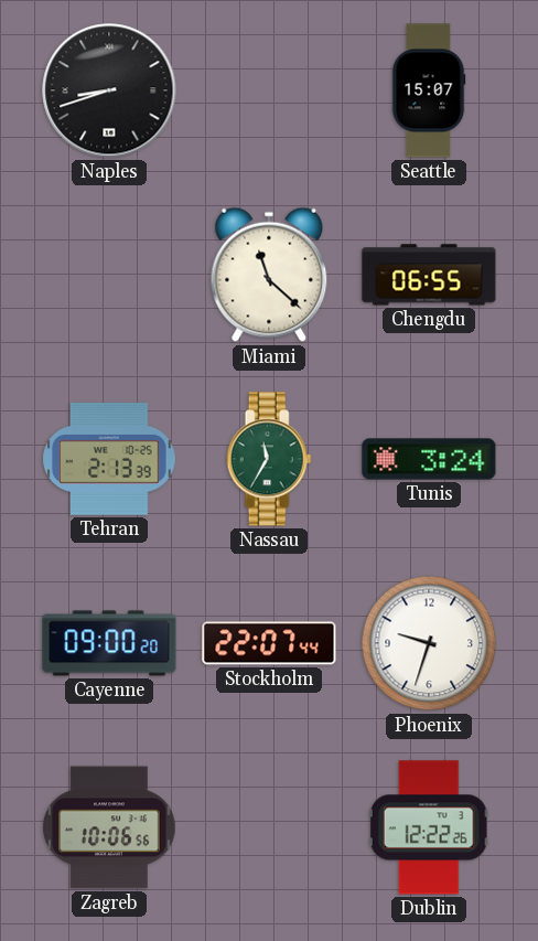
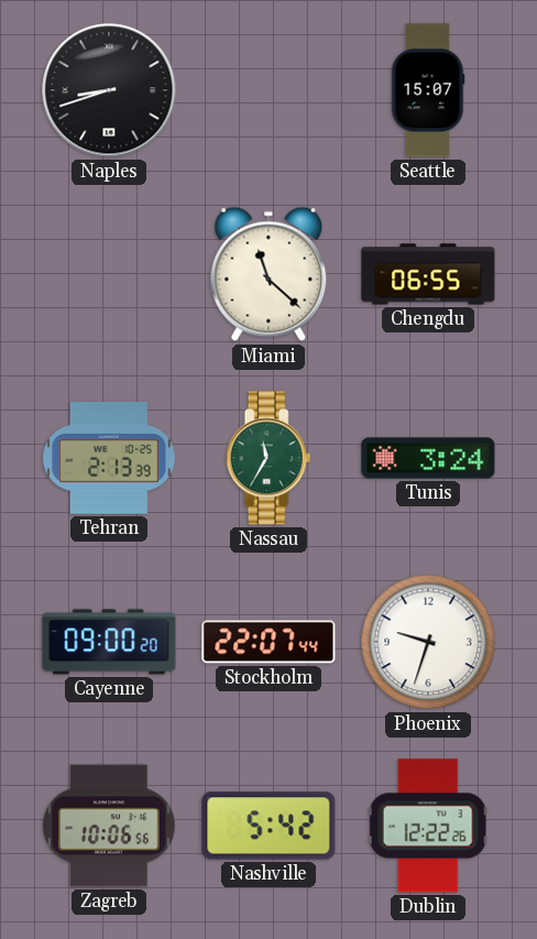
Nashville: none -> 5:42
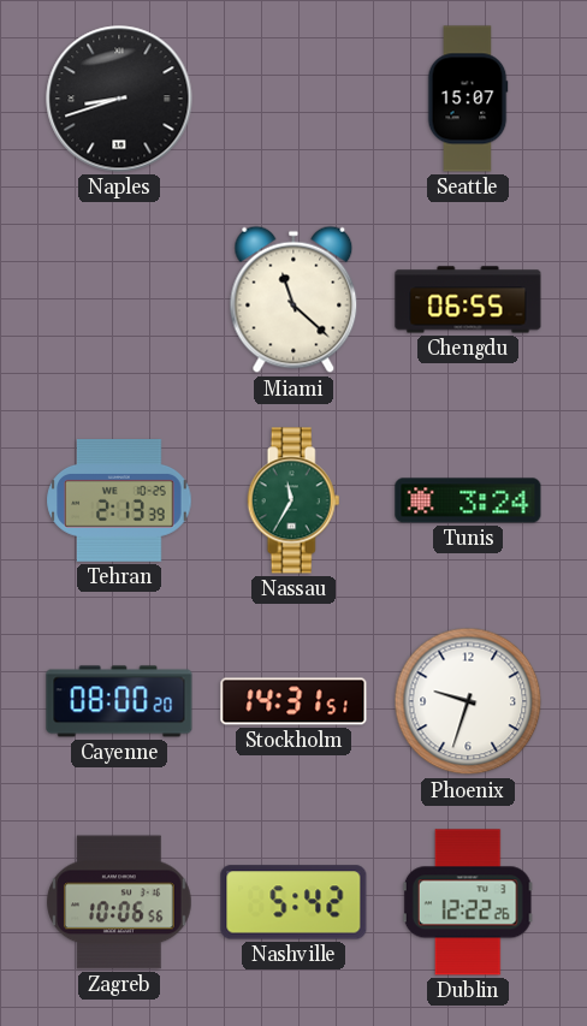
Cayenne: 09:00 -> 08:00
Stockholm: 22:07 -> 14:31
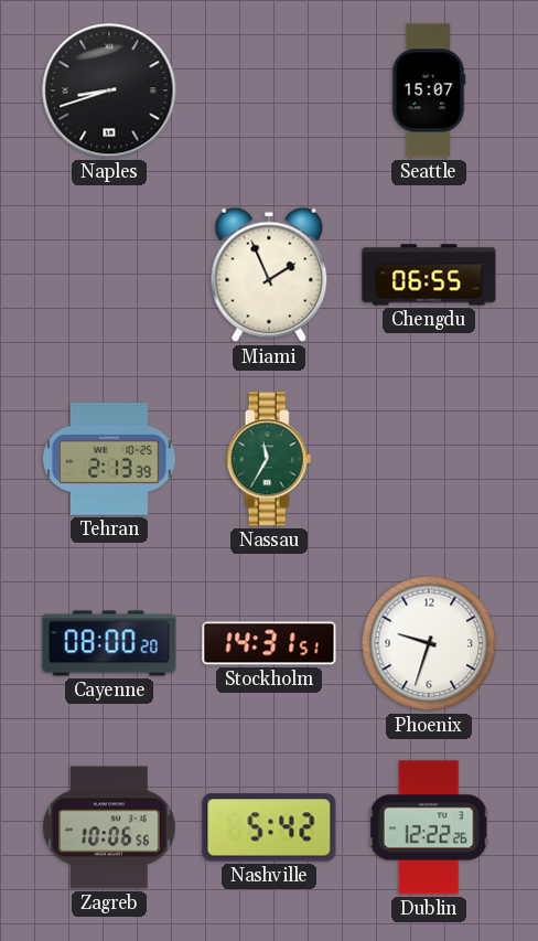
Miami: 11:22 -> 1:56
Tunis: 3:24 -> none
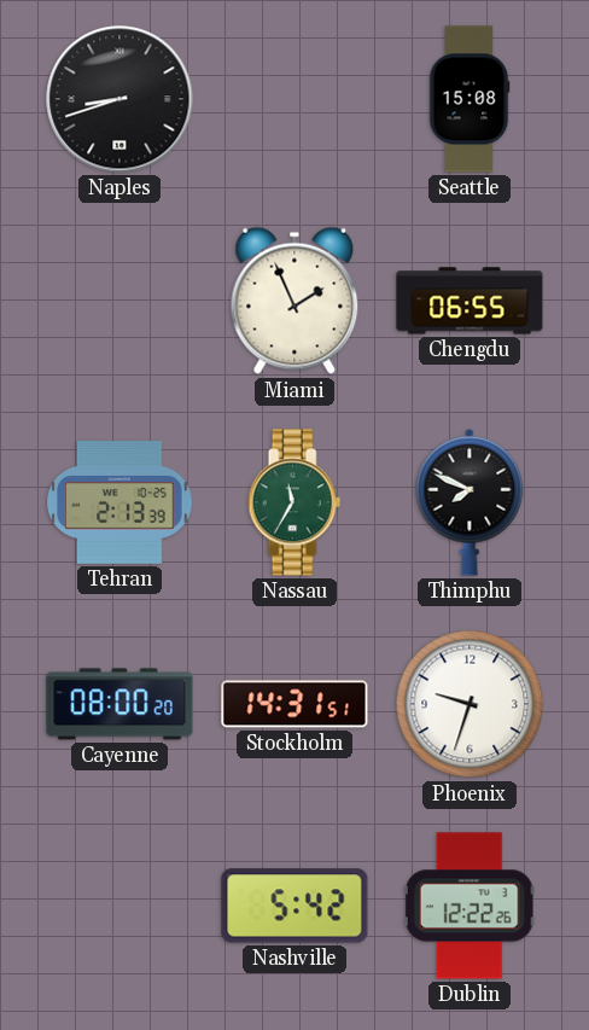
Seattle: 15:07 -> 15:08
Thimphu: none -> 7:49
Zagreb: 10:06 -> none
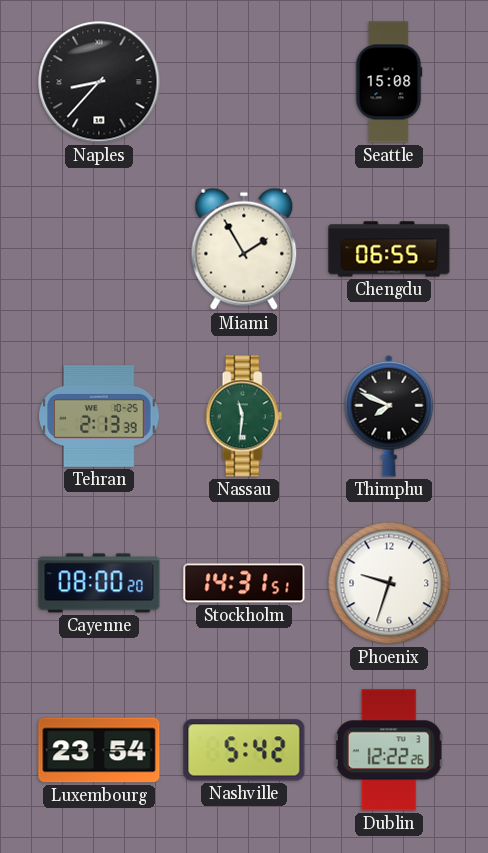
Naples: 8:42 -> 8:37
Miami: 1:56 -> 1:55
Nassau: 11:35 -> 11:31
Luxembourg: none -> 23:54
